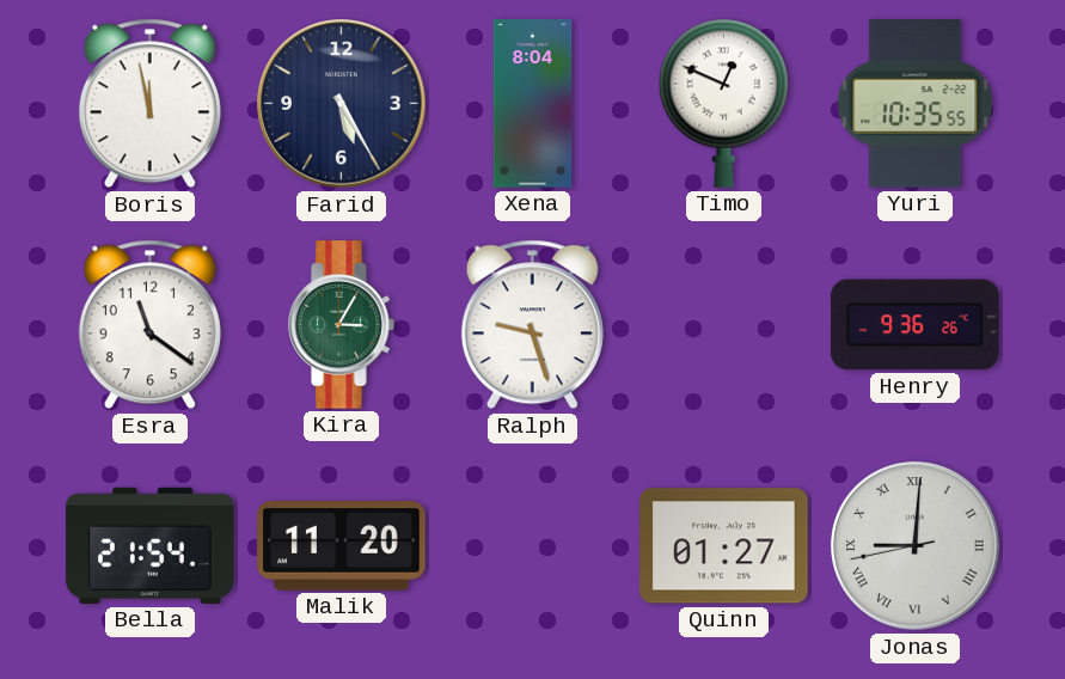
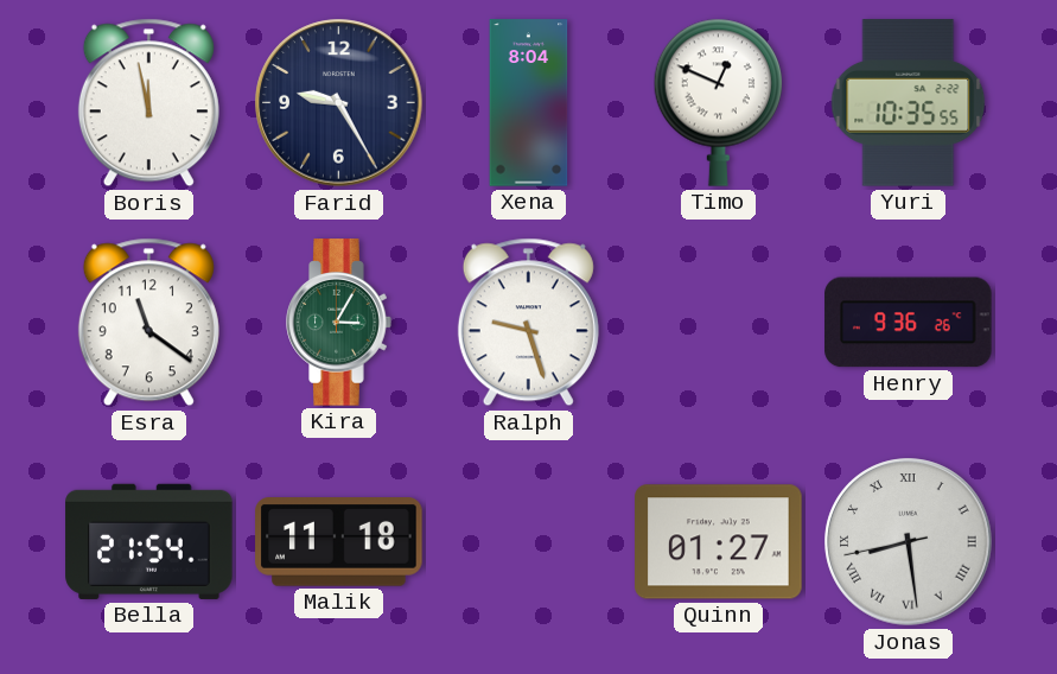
Farid: 5:25 -> 9:25
Malik: 11:20 -> 11:18
Jonas: 9:00 -> 8:28
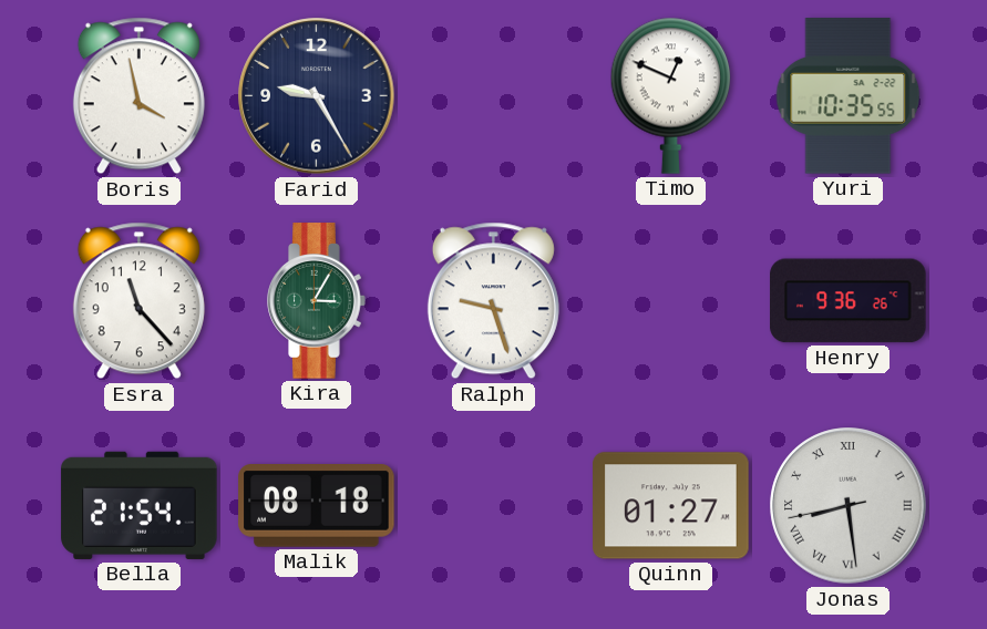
Boris: 11:58 -> 3:58
Xena: 8:04 -> none
Esra: 11:21 -> 11:23
Malik: 11:18 -> 08:18
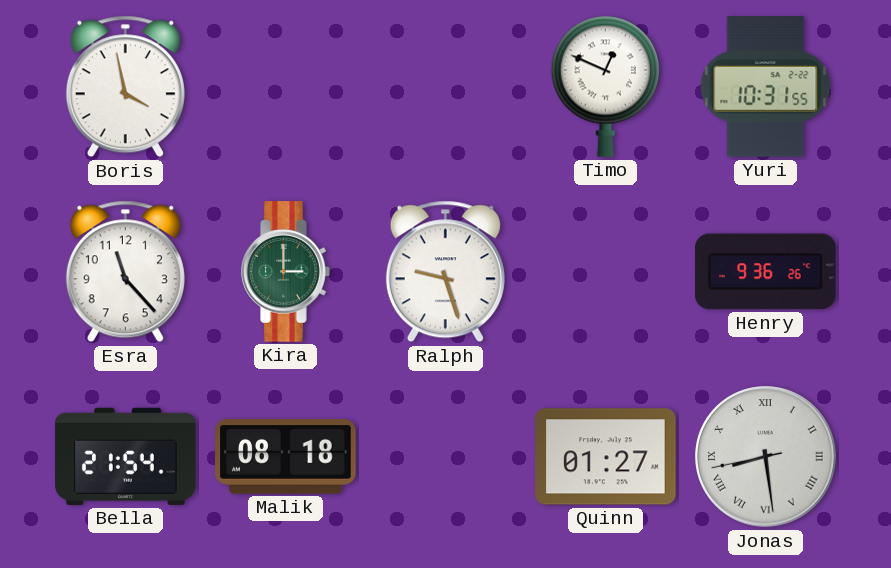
Farid: 9:25 -> none
Yuri: 10:35 -> 10:31
Kira: 3:05 -> 3:00
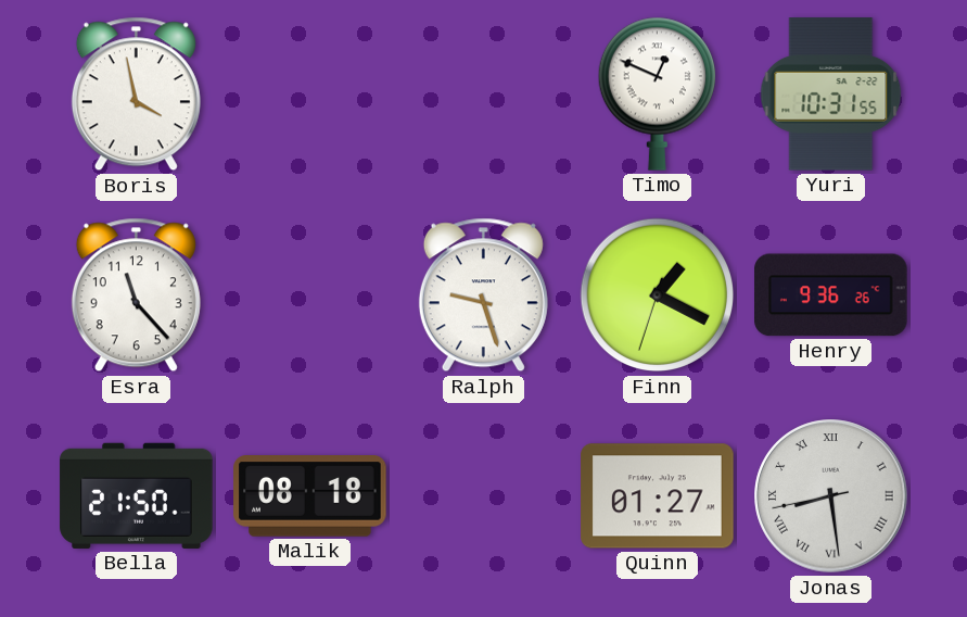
Kira: 3:00 -> none
Finn: none -> 1:19
Bella: 21:54 -> 21:50
